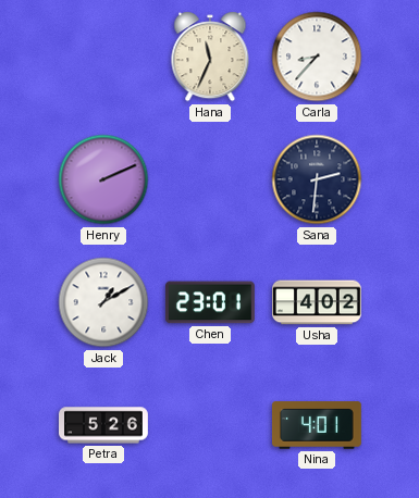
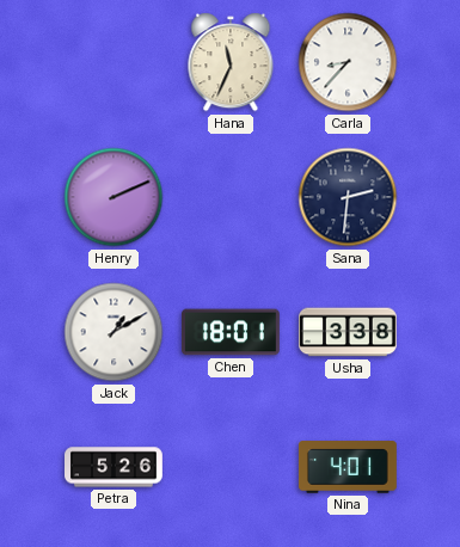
Chen: 23:01 -> 18:01
Usha: 4:02 -> 3:38
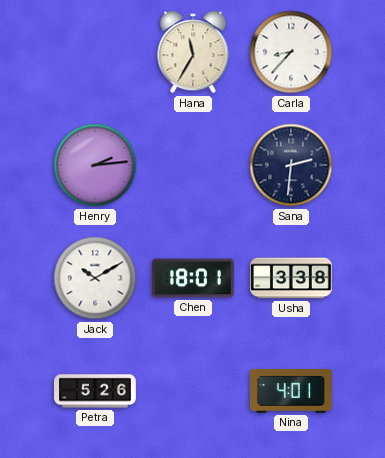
Hana: 11:34 -> 11:35
Henry: 2:11 -> 2:14
Jack: 1:10 -> 10:10
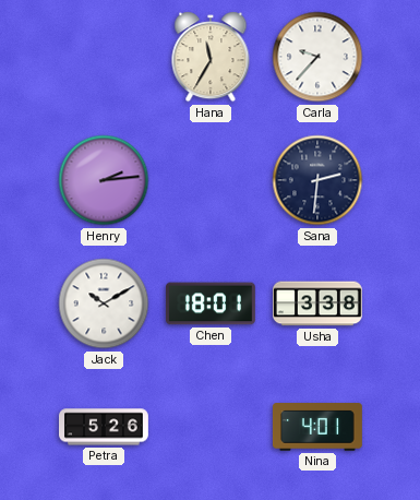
Carla: 8:37 -> 9:37
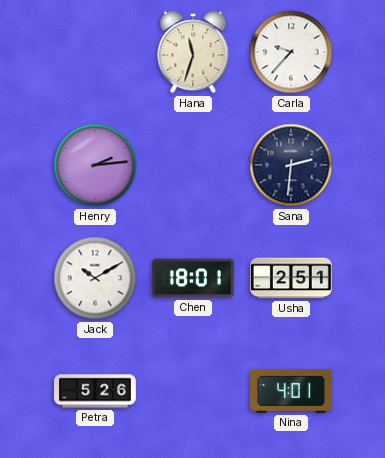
Hana: 11:35 -> 11:33
Usha: 3:38 -> 2:51
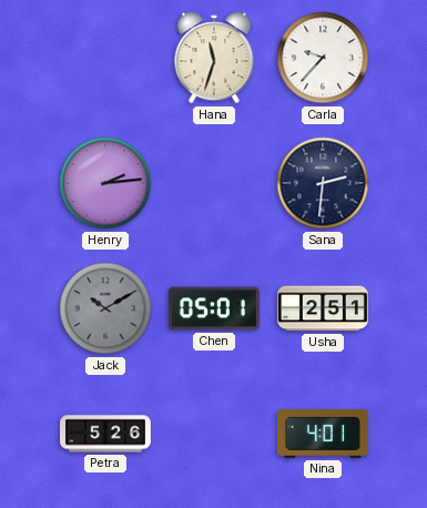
Jack dial: white -> grey
Chen: 18:01 -> 05:01
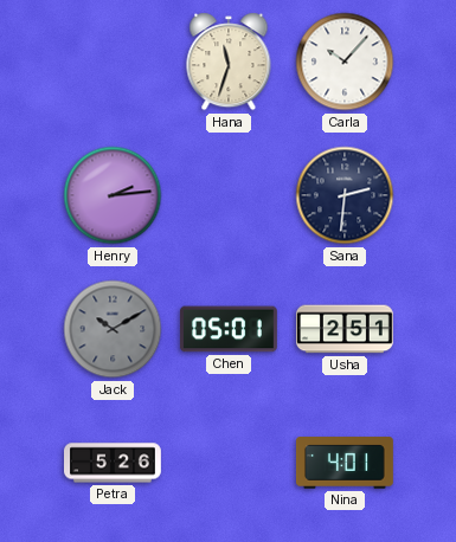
Carla: 9:37 -> 10:07
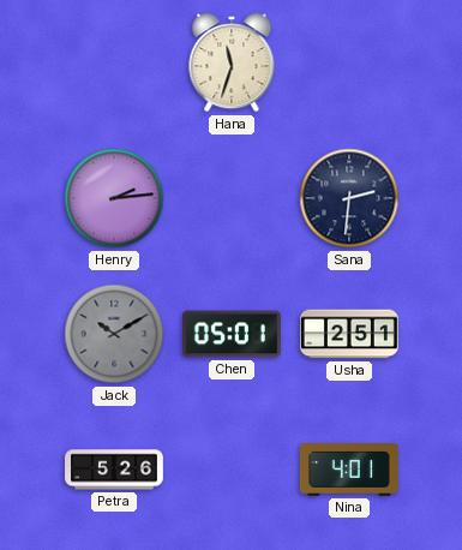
Carla: 10:07 -> none
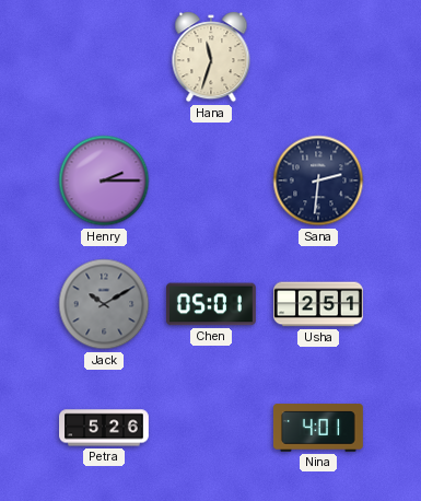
Henry: 2:14 -> 2:15
